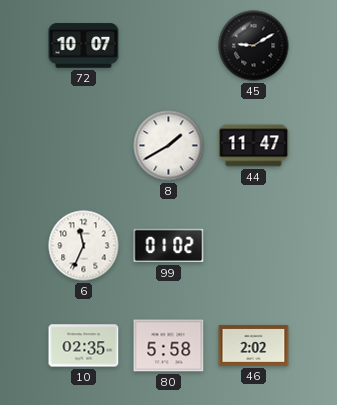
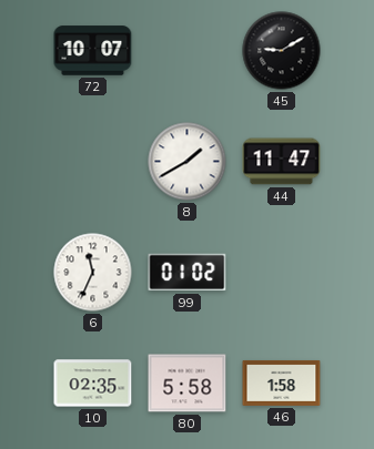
46: 2:02 -> 1:58
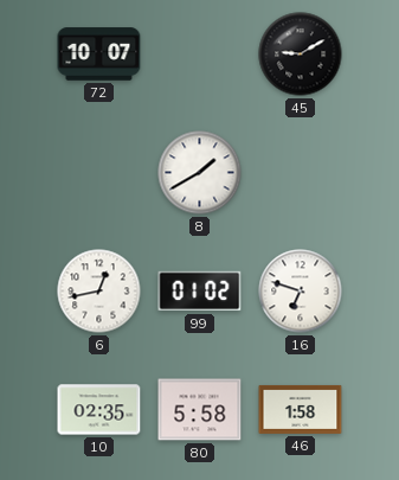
44: 11:47 -> none
6: 11:34 -> 12:43
16: none -> 6:48
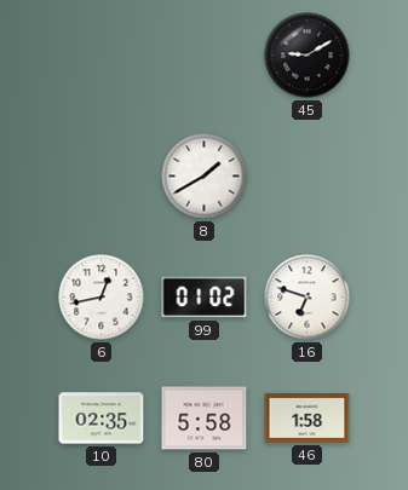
72: 10:07 -> none
